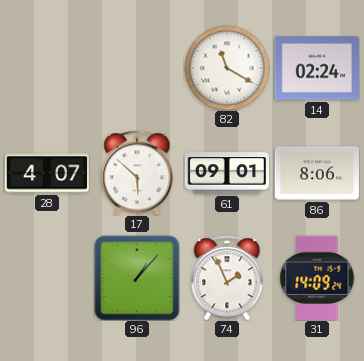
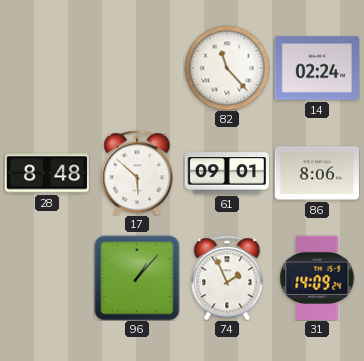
82: 11:20 -> 11:23
28: 4:07 -> 8:48
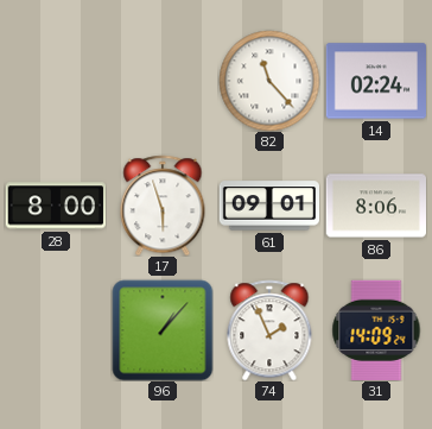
28: 8:48 -> 8:00
17: 5:52 -> 5:57
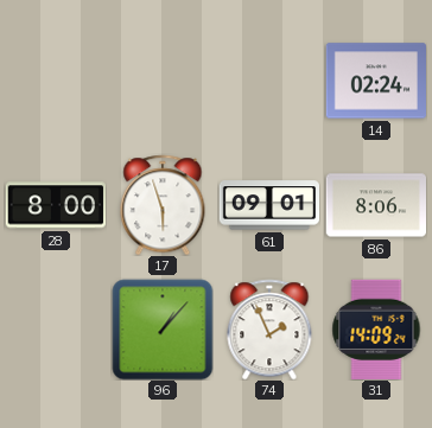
82: 11:23 -> none
